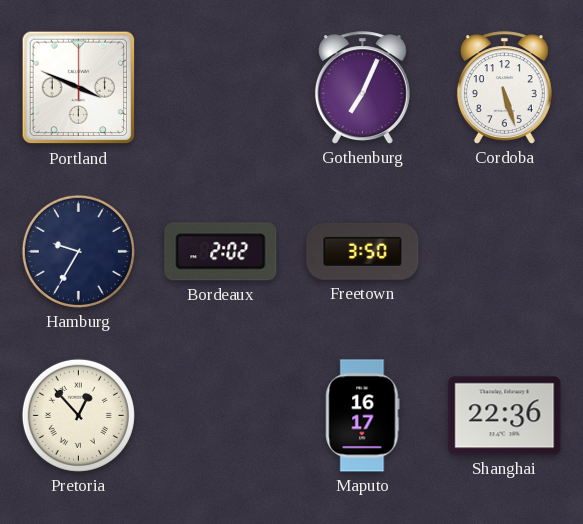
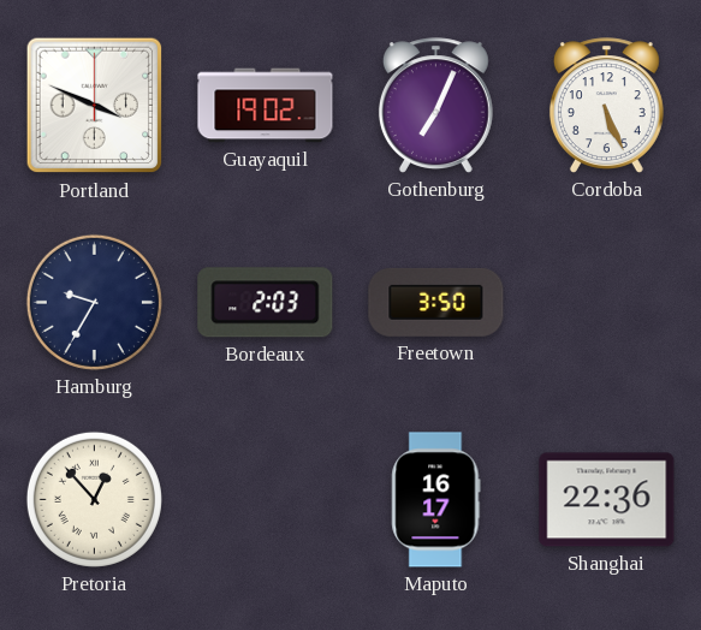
Guayaquil: none -> 19:02
Cordoba: 5:27 -> 5:26
Bordeaux: 2:02 -> 2:03
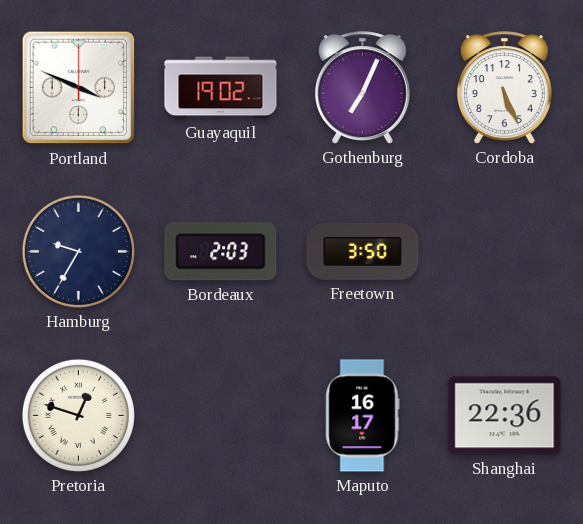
Pretoria: 12:53 -> 12:48
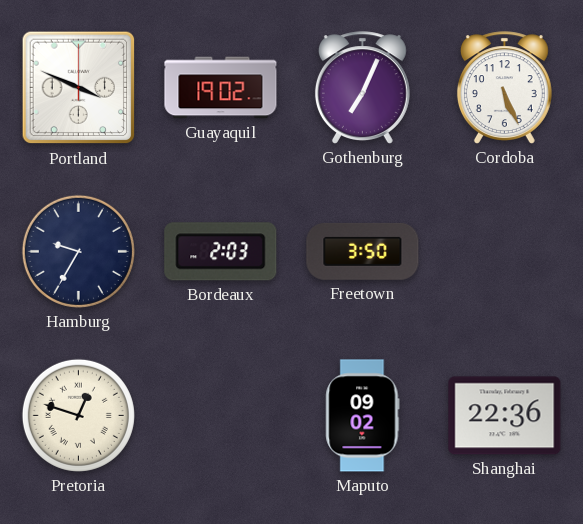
Maputo: 16:17 -> 09:02
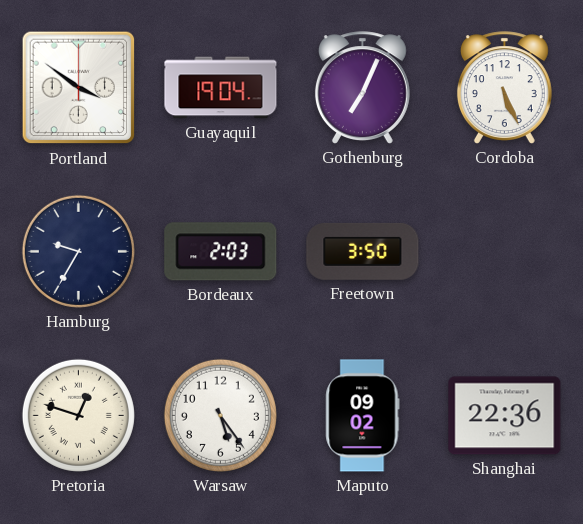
Portland: 3:49 -> 3:51
Guayaquil: 19:02 -> 19:04
Warsaw: none -> 5:24
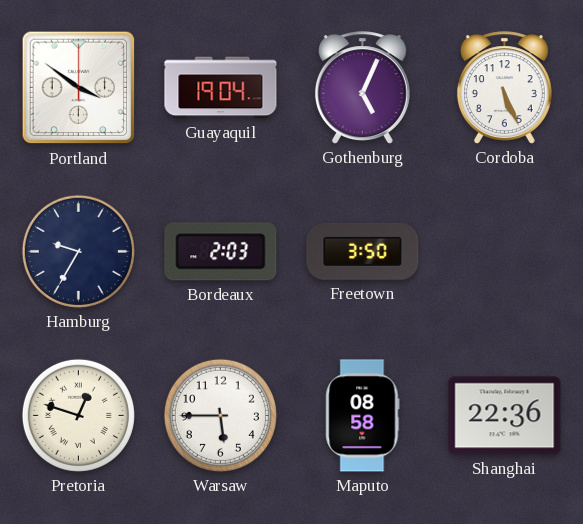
Gothenburg: 7:04 -> 5:04
Warsaw: 5:24 -> 5:45
Maputo: 09:02 -> 08:58
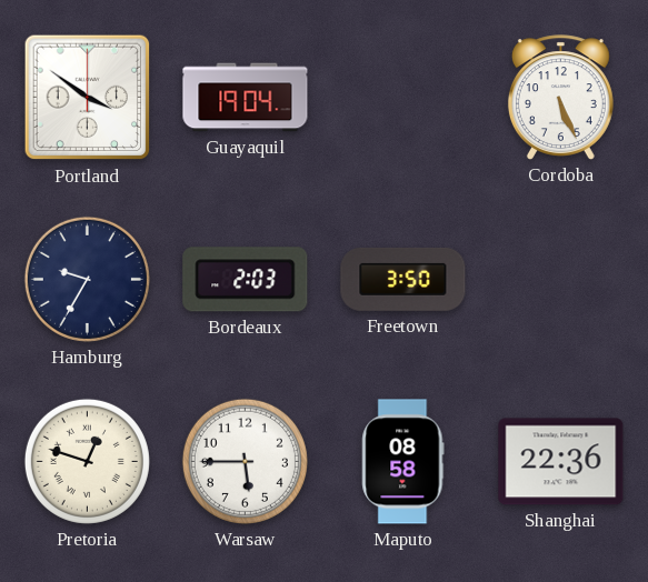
Gothenburg: 5:04 -> none
